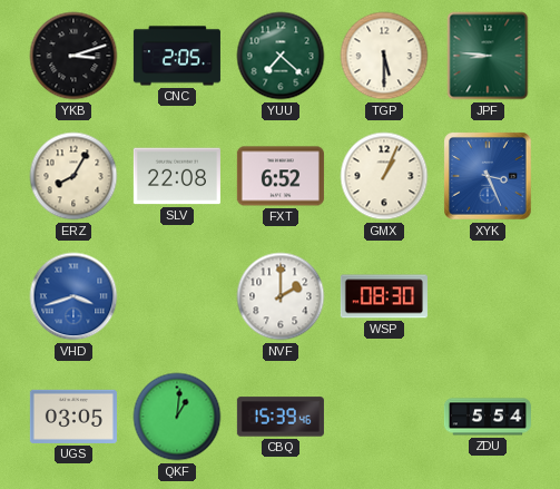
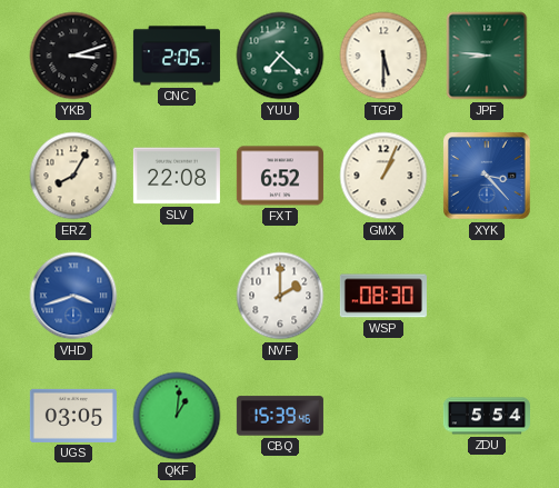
XYK: 3:26 -> 3:23
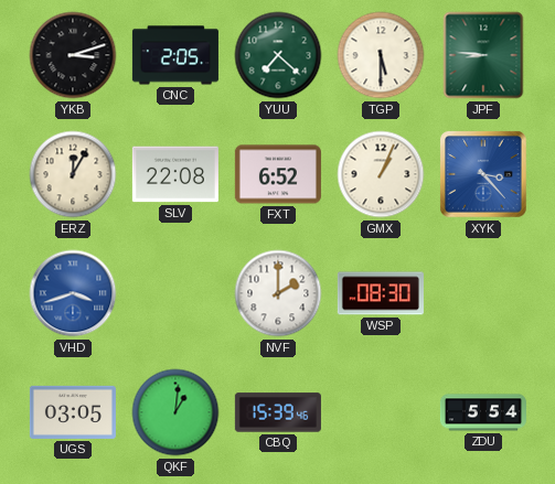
ERZ: 8:05 -> 12:05
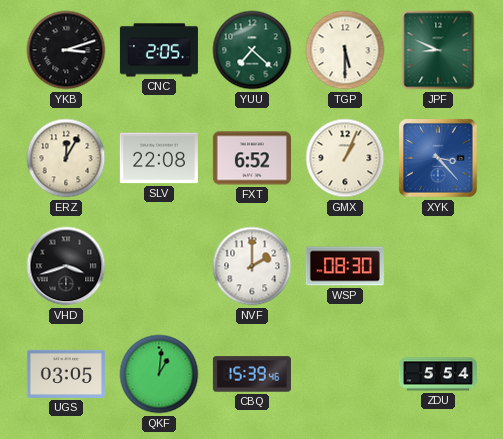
JPF: 8:46 -> 8:49
VHD dial: blue -> black
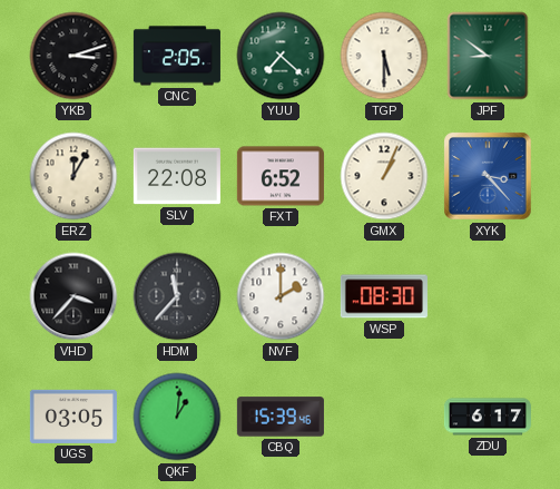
JPF: 8:49 -> 8:51
VHD: 3:42 -> 3:37
HDM: none -> 11:37
ZDU: 5:54 -> 6:17
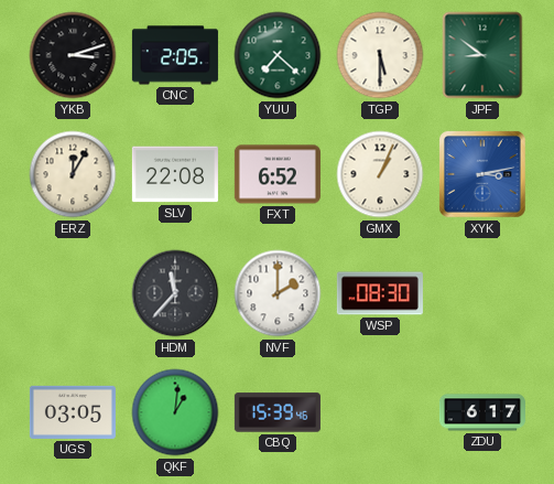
XYK: 3:23 -> 3:13
VHD: 3:37 -> none
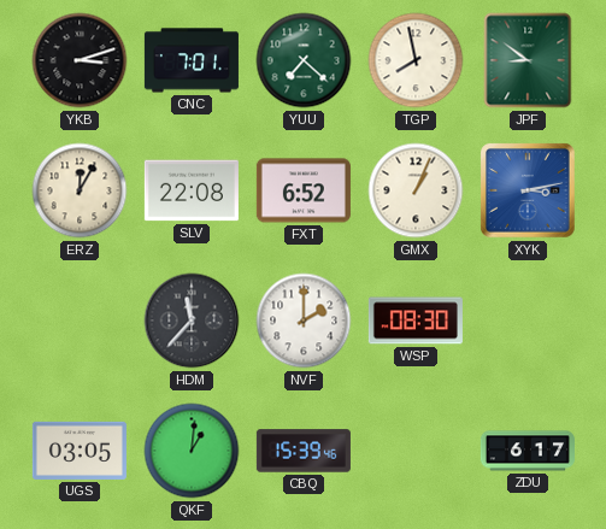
CNC: 2:05 -> 7:01
TGP: 5:30 -> 7:58
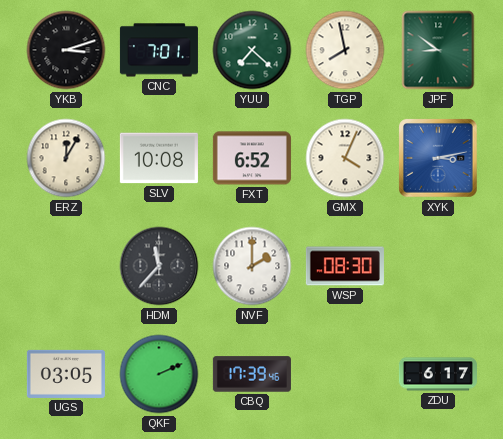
SLV: 22:08 -> 10:08
GMX: 1:04 -> 4:04
QKF: 1:01 -> 2:11
CBQ: 15:39 -> 17:39
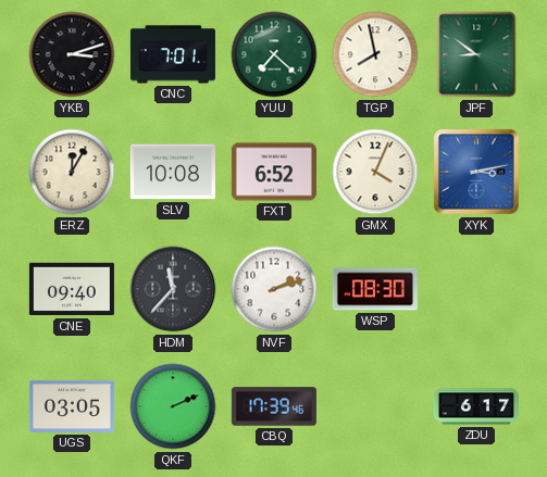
CNE: none -> 09:40
NVF: 2:00 -> 2:12
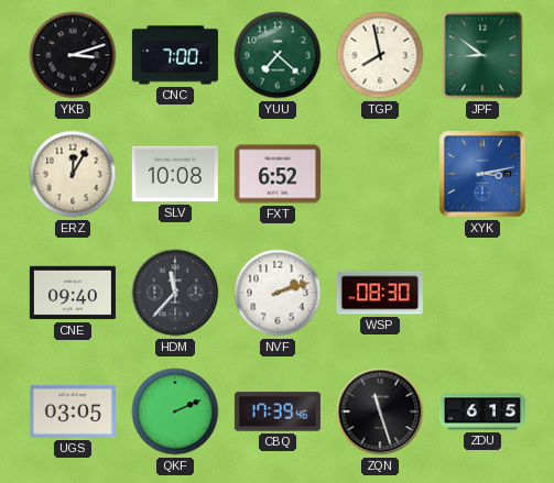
CNC: 7:01 -> 7:00
GMX: 4:04 -> none
ZQN: none -> 11:27
ZDU: 6:17 -> 6:15
